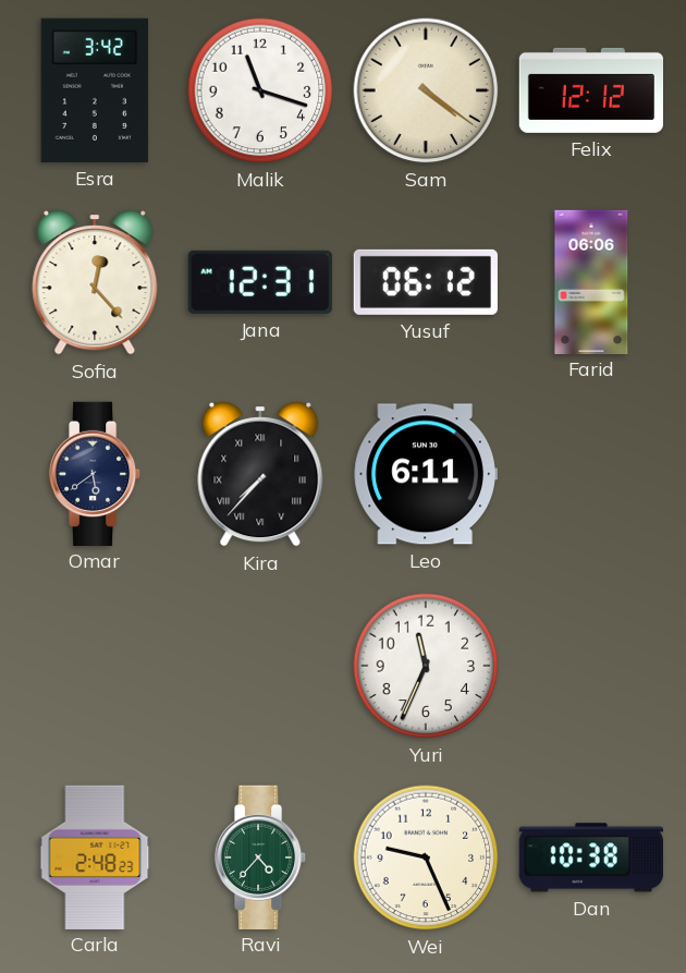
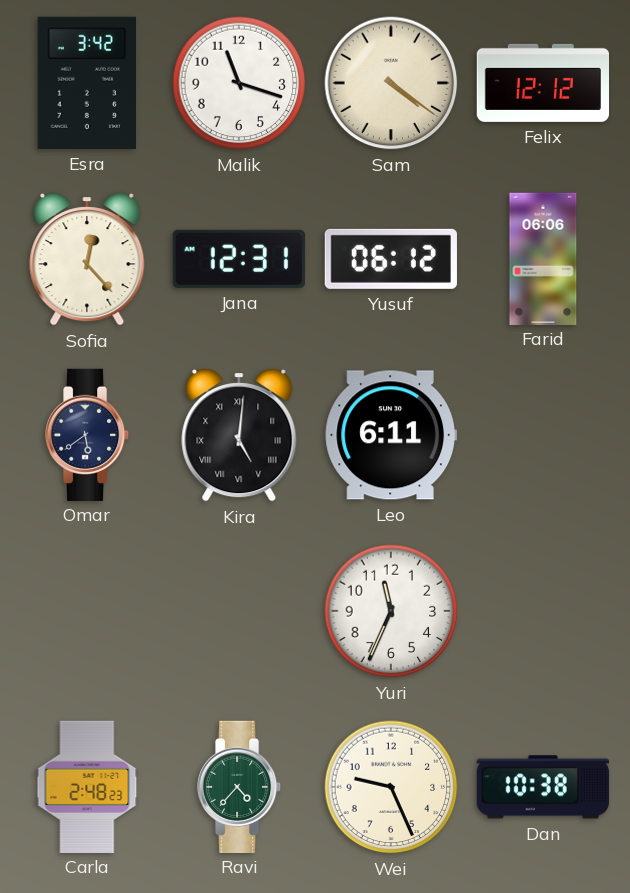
Kira: 7:37 -> 5:01
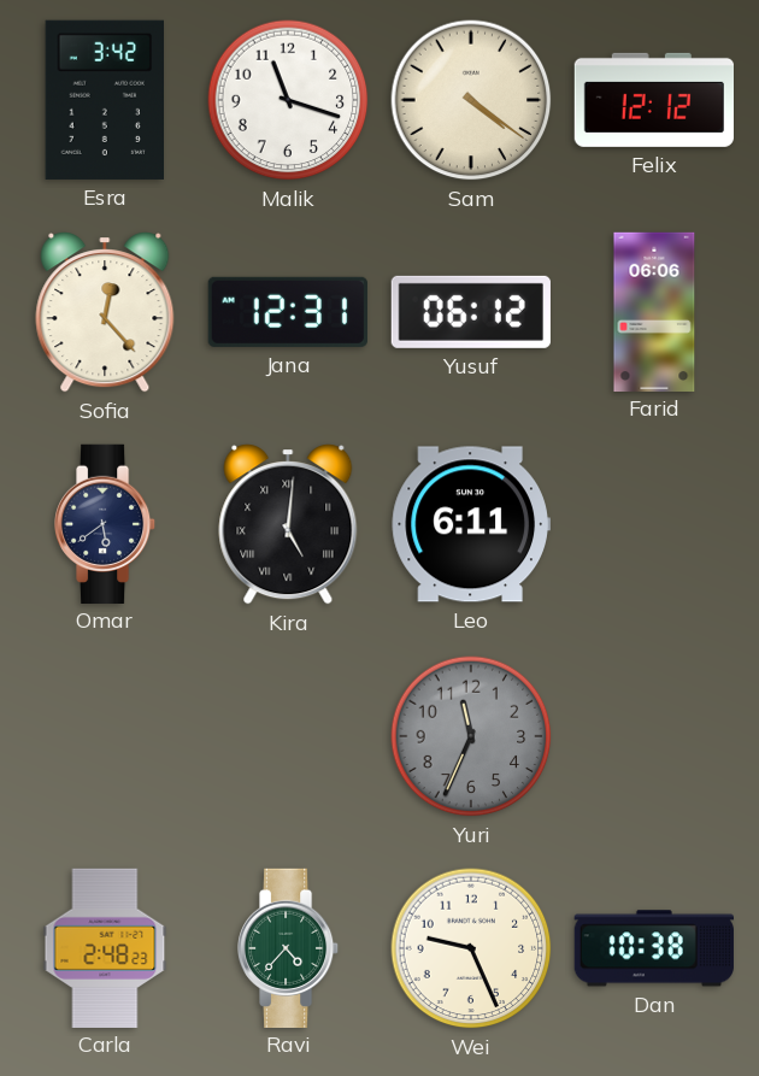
Yuri dial: white -> grey
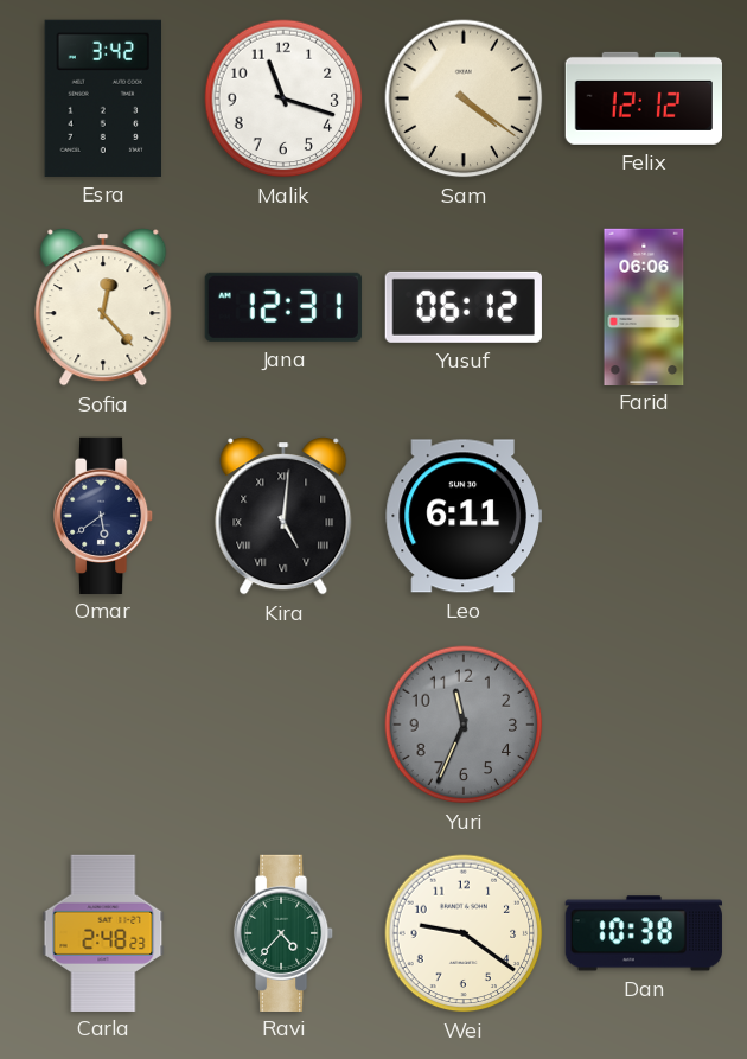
Wei: 9:26 -> 9:21
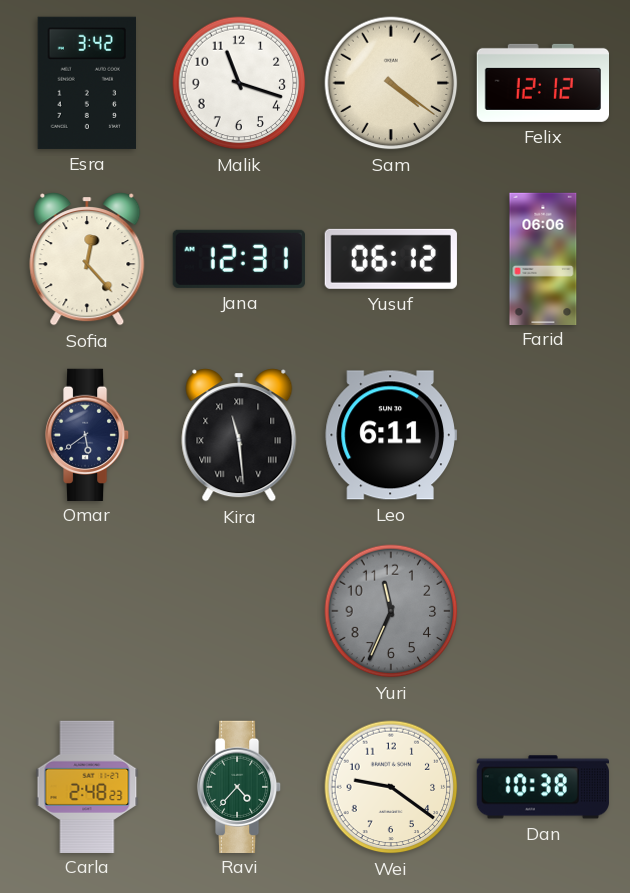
Kira: 5:01 -> 11:29
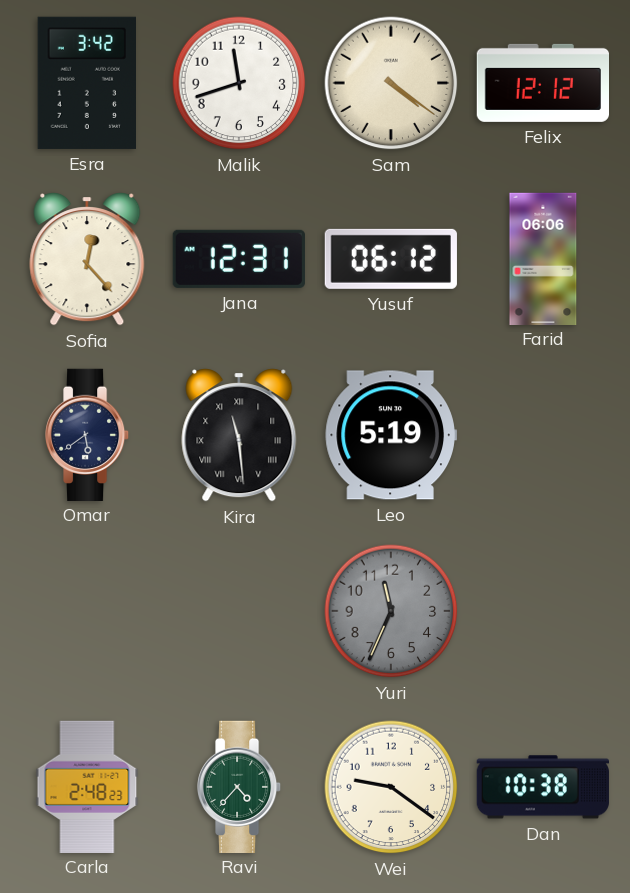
Malik: 11:18 -> 11:42
Leo: 6:11 -> 5:19
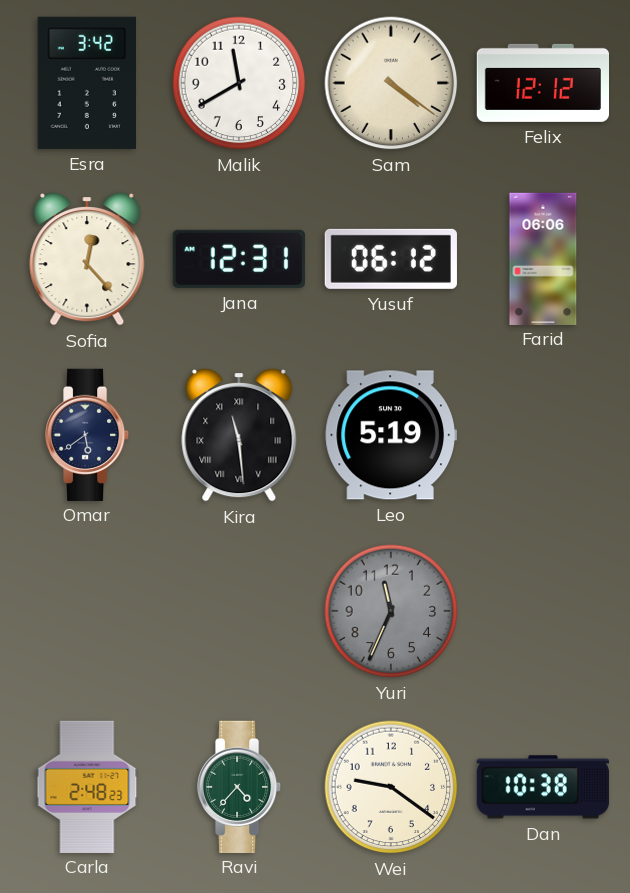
Malik: 11:42 -> 11:40
